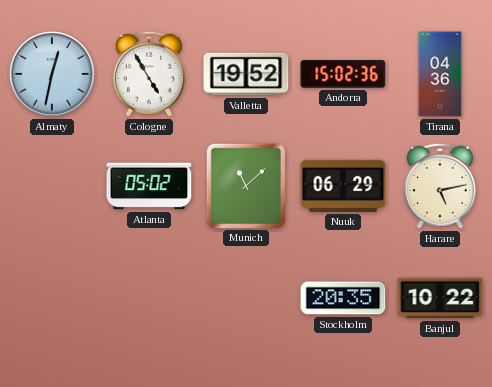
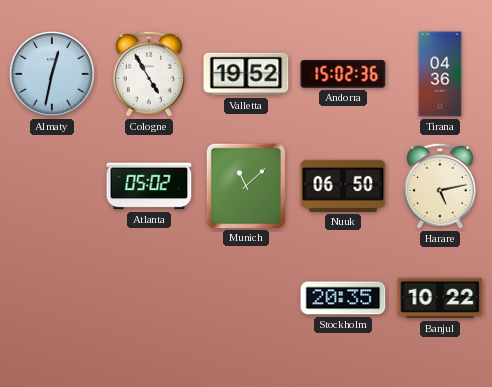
Nuuk: 06:29 -> 06:50
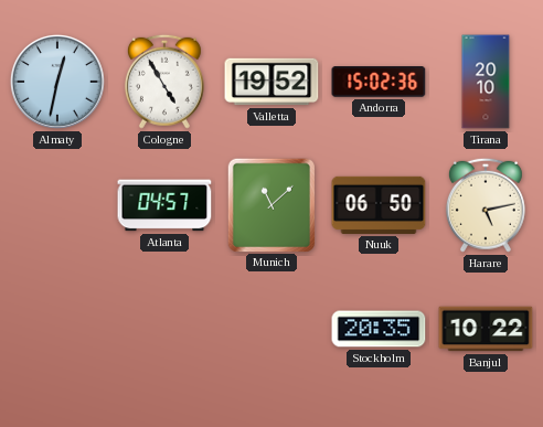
Tirana: 04:36 -> 20:10
Atlanta: 05:02 -> 04:57
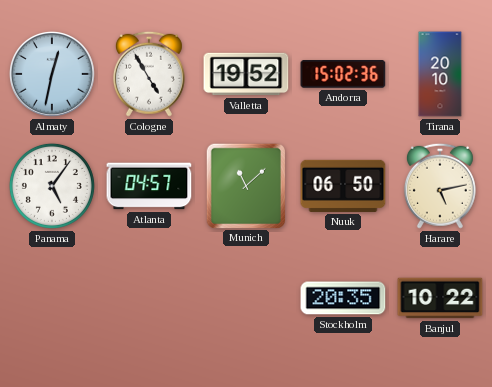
Panama: none -> 5:06
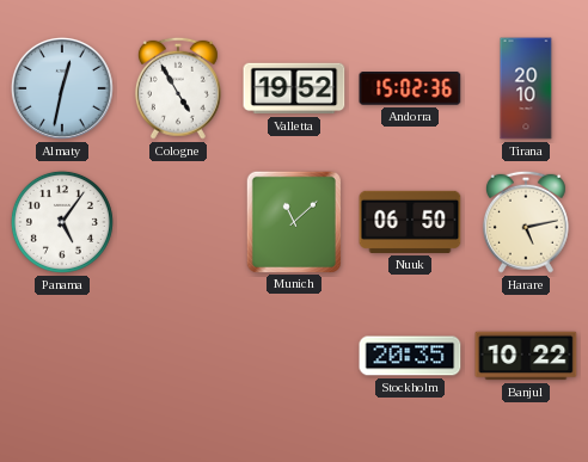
Atlanta: 04:57 -> none
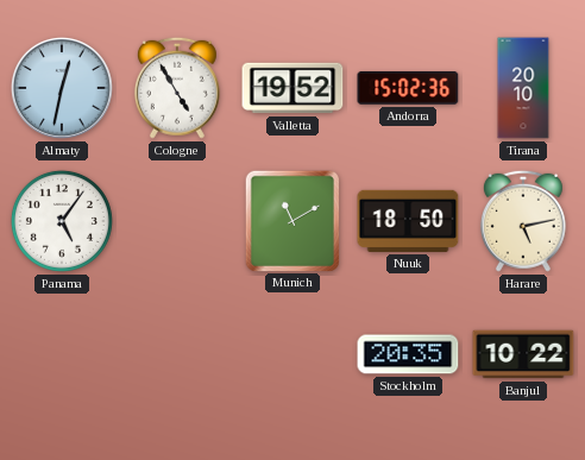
Munich: 11:08 -> 11:10
Nuuk: 06:50 -> 18:50
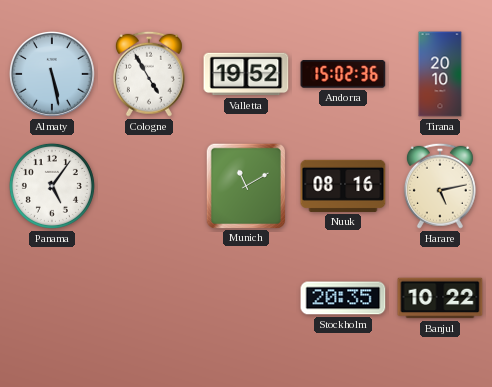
Almaty: 12:32 -> 5:28
Nuuk: 18:50 -> 08:16
